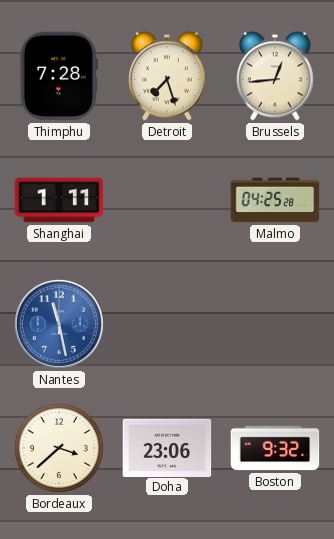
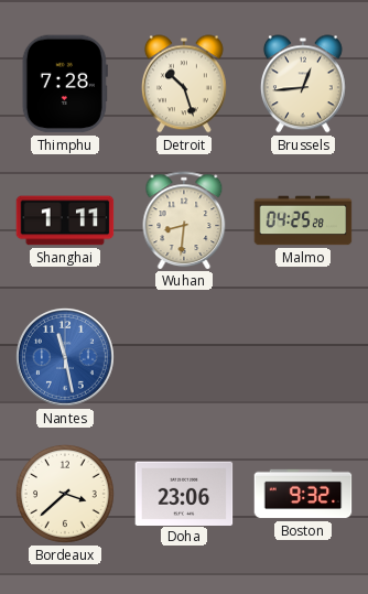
Detroit: 7:27 -> 10:27
Wuhan: none -> 8:31
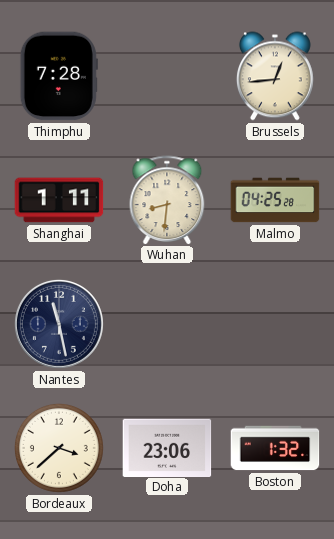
Detroit: 10:27 -> none
Nantes dial: blue -> navy
Boston: 9:32 -> 1:32
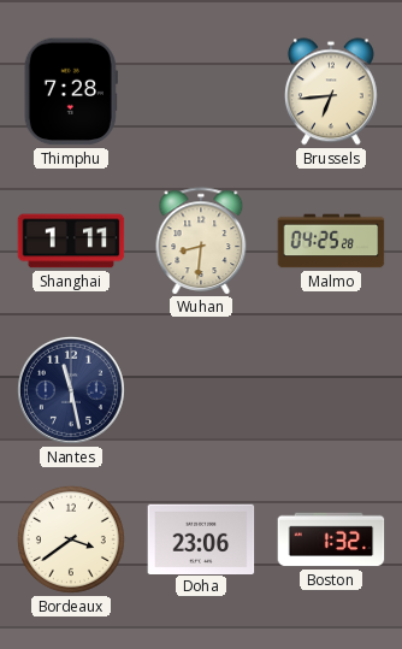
Brussels: 12:44 -> 6:44
Bordeaux: 3:38 -> 3:39
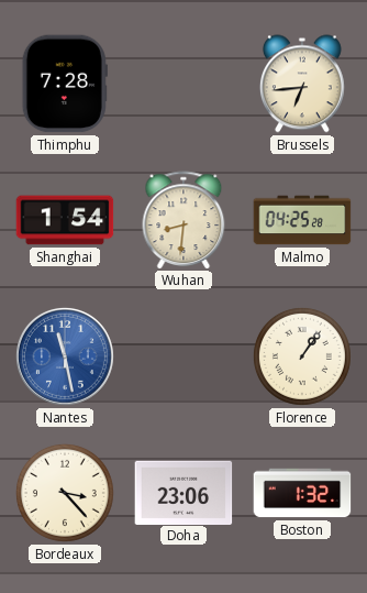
Shanghai: 1:11 -> 1:54
Nantes dial: navy -> blue
Florence: none -> 1:06
Bordeaux: 3:39 -> 3:23
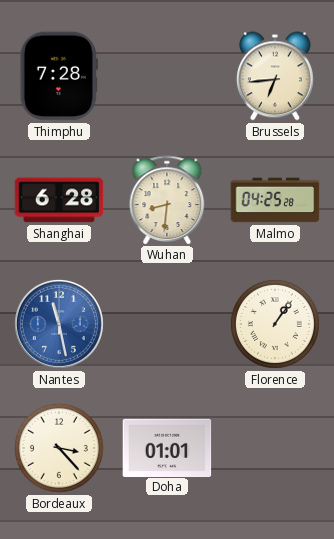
Shanghai: 1:54 -> 6:28
Doha: 23:06 -> 01:01
Boston: 1:32 -> none
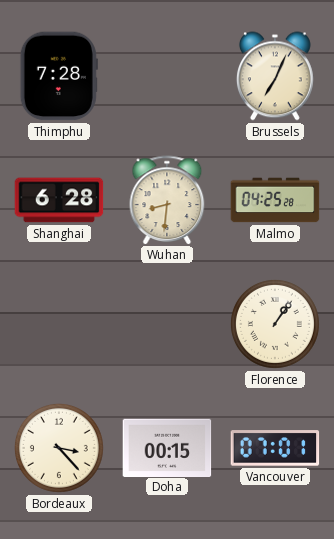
Brussels: 6:44 -> 7:04
Nantes: 11:28 -> none
Doha: 01:01 -> 00:15
Vancouver: none -> 07:01
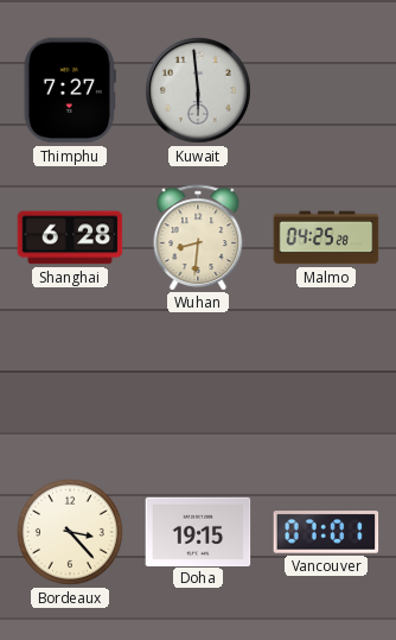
Thimphu: 7:28 -> 7:27
Kuwait: none -> 5:59
Brussels: 7:04 -> none
Florence: 1:06 -> none
Doha: 00:15 -> 19:15
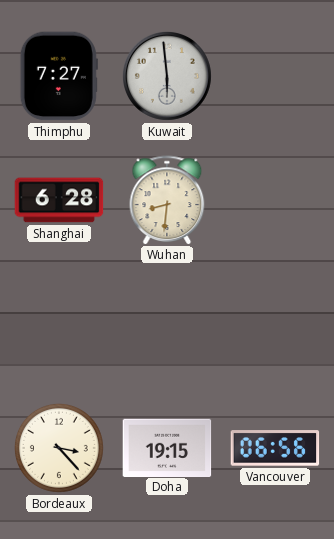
Malmo: 04:25 -> none
Vancouver: 07:01 -> 06:56
